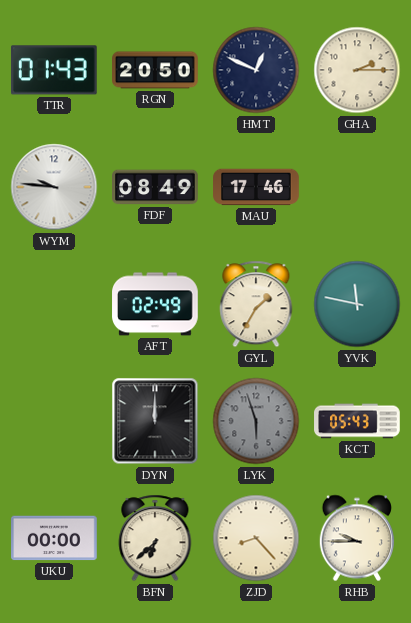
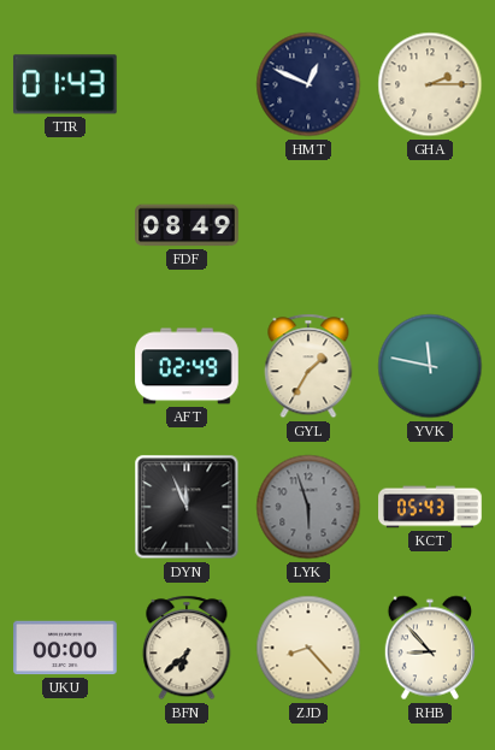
RGN: 20:50 -> none
WYM: 9:46 -> none
MAU: 17:46 -> none
DYN: 12:00 -> 11:56
RHB: 9:45 -> 8:53
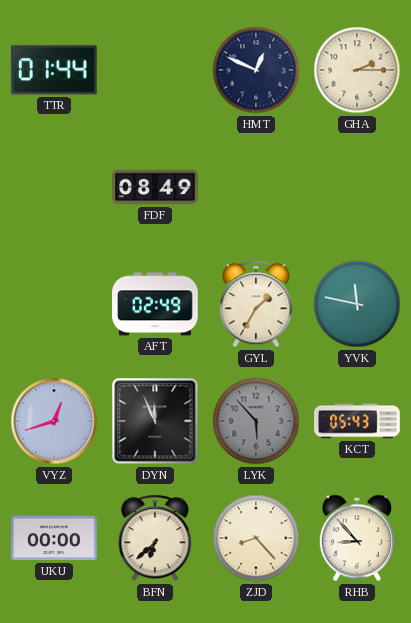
TTR: 01:43 -> 01:44
VYZ: none -> 12:42
LYK: 5:57 -> 5:53
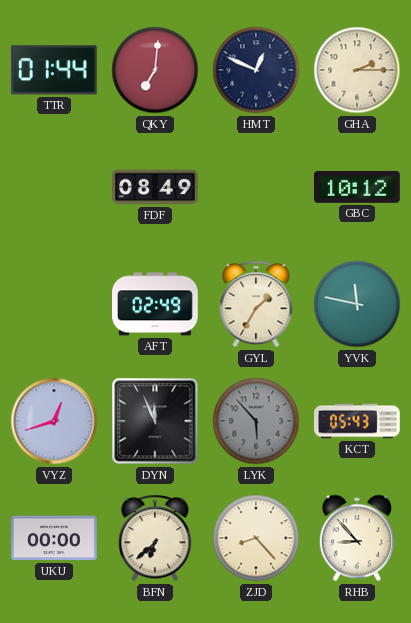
QKY: none -> 7:01
GBC: none -> 10:12
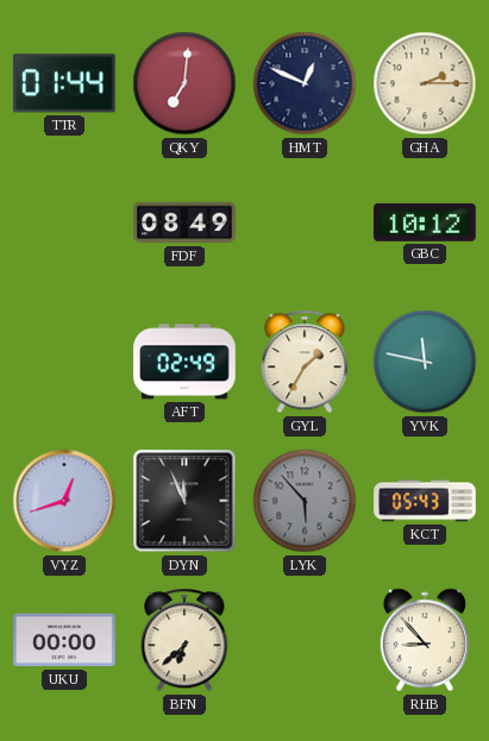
ZJD: 8:23 -> none
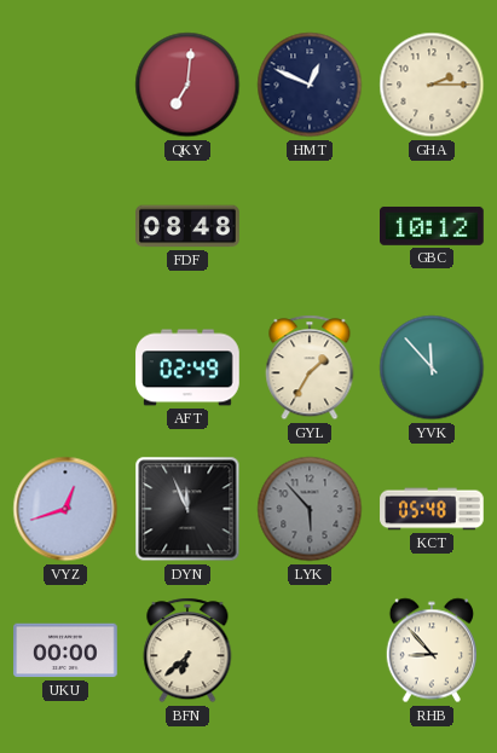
TTR: 01:44 -> none
FDF: 08:49 -> 08:48
YVK: 11:47 -> 11:53
KCT: 05:43 -> 05:48
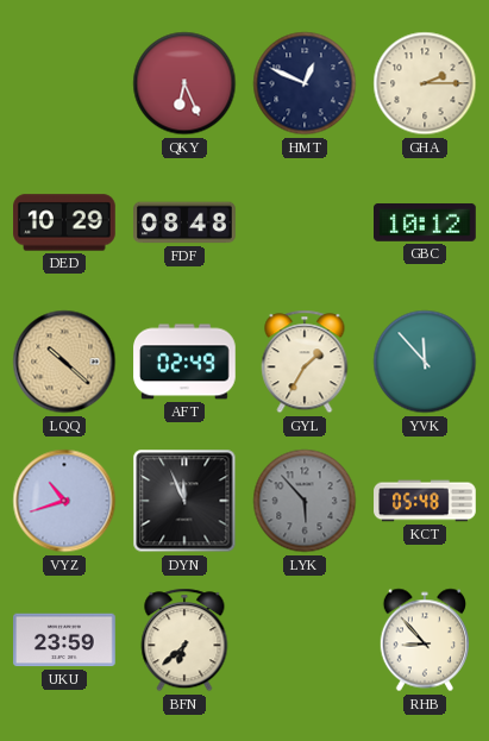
QKY: 7:01 -> 6:26
DED: none -> 10:29
LQQ: none -> 10:22
VYZ: 12:42 -> 10:42
UKU: 00:00 -> 23:59
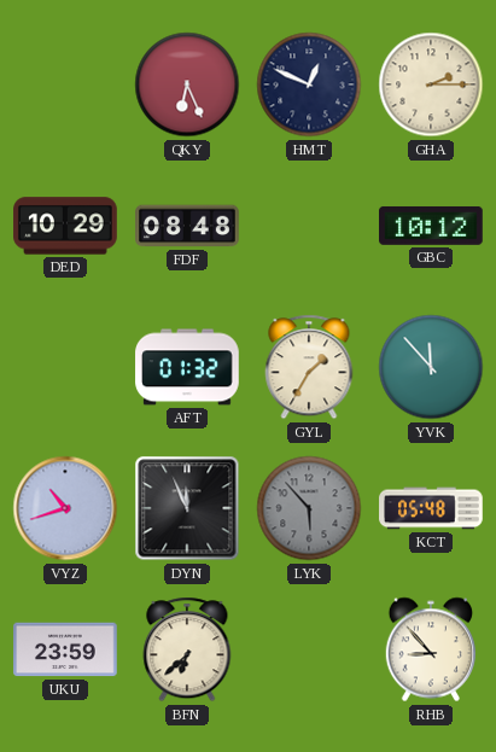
LQQ: 10:22 -> none
AFT: 02:49 -> 01:32
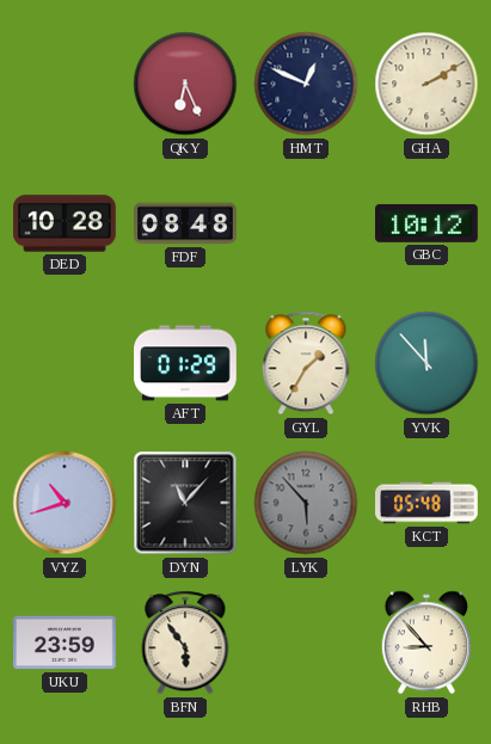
GHA: 2:15 -> 2:10
DED: 10:29 -> 10:28
AFT: 01:32 -> 01:29
DYN: 11:56 -> 11:07
BFN: 6:38 -> 5:54
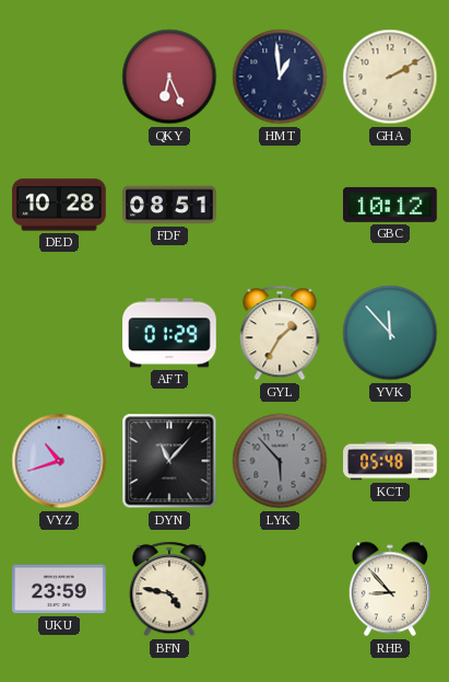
HMT: 12:49 -> 12:59
FDF: 08:48 -> 08:51
BFN: 5:54 -> 4:47
